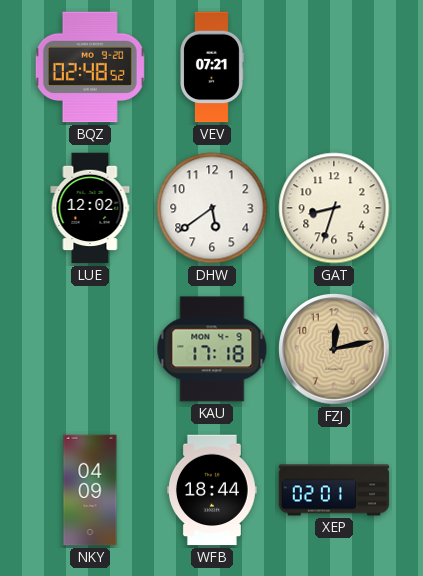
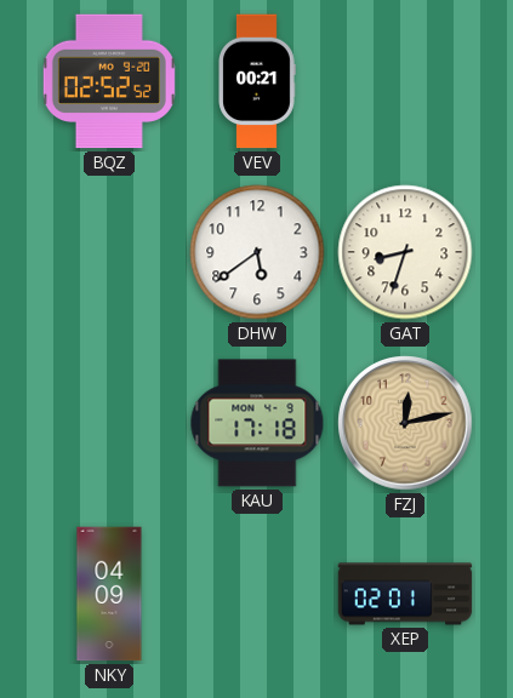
BQZ: 02:48 -> 02:52
VEV: 07:21 -> 00:21
LUE: 12:02 -> none
WFB: 18:44 -> none
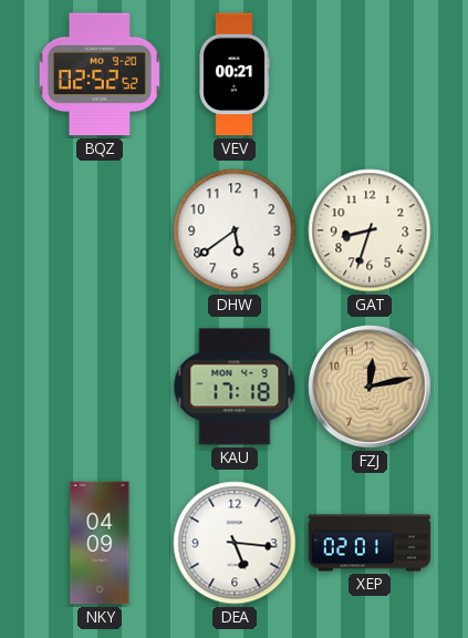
DEA: none -> 5:16
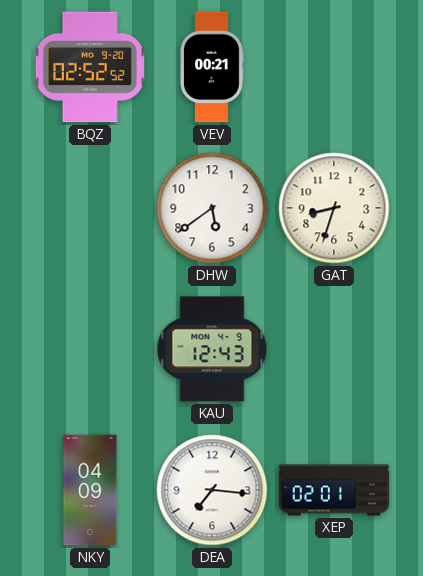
KAU: 17:18 -> 12:43
FZJ: 12:13 -> none
DEA: 5:16 -> 7:16
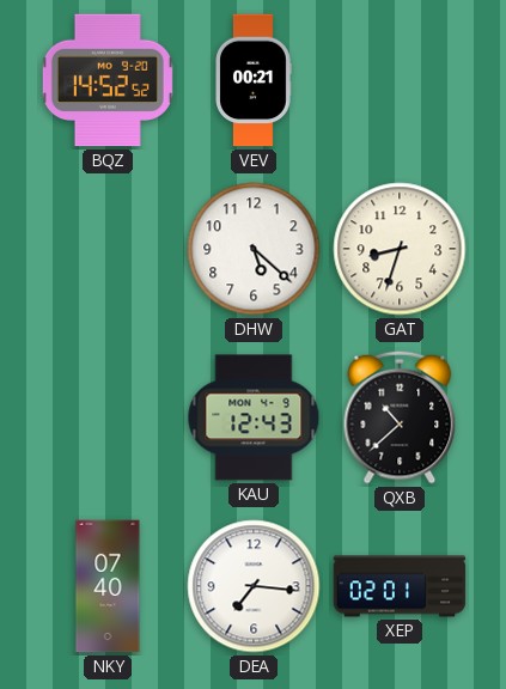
BQZ: 02:52 -> 14:52
DHW: 5:39 -> 5:22
QXB: none -> 10:38
NKY: 04:09 -> 07:40
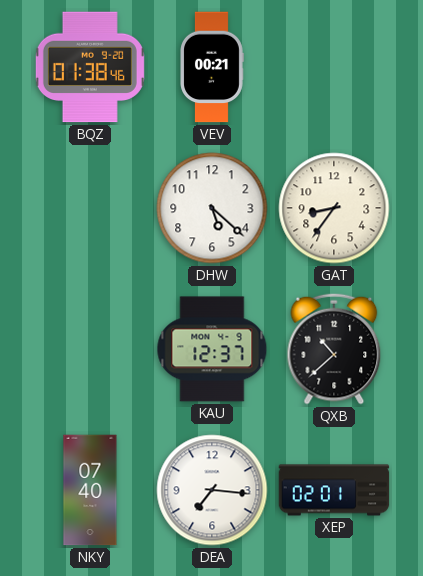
BQZ: 14:52 -> 01:38
GAT: 8:33 -> 8:36
KAU: 12:43 -> 12:37
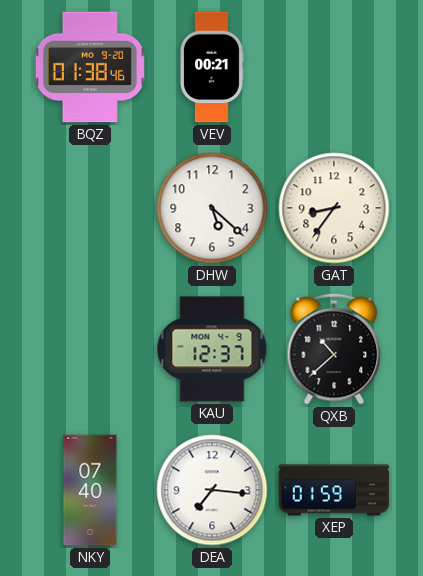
XEP: 02:01 -> 01:59
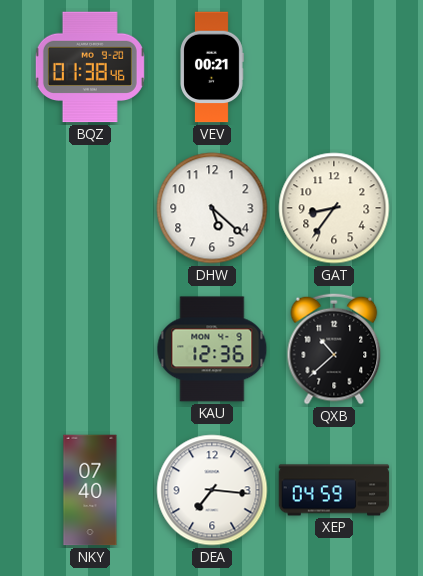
KAU: 12:37 -> 12:36
XEP: 01:59 -> 04:59
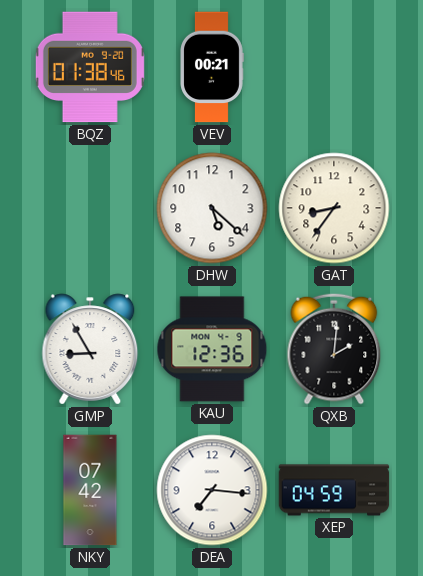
GMP: none -> 8:55
QXB: 10:38 -> 2:01
NKY: 07:40 -> 07:42
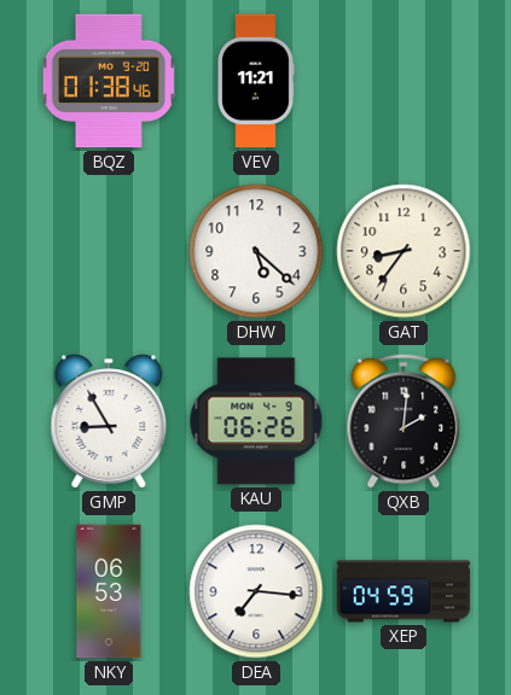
VEV: 00:21 -> 11:21
KAU: 12:36 -> 06:26
NKY: 07:42 -> 06:53
